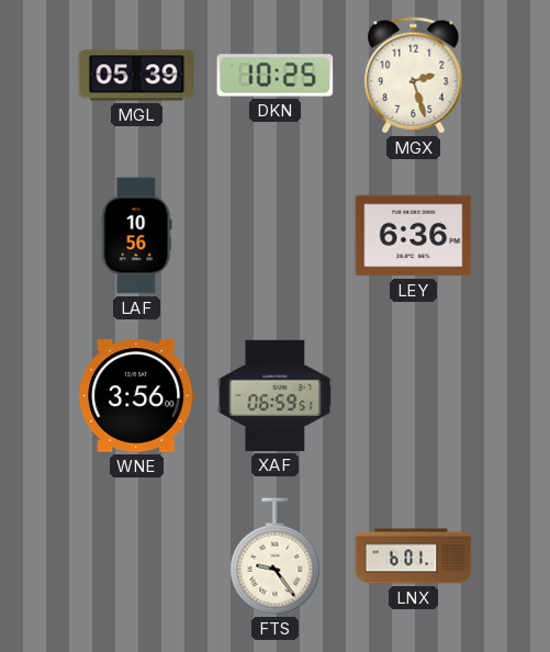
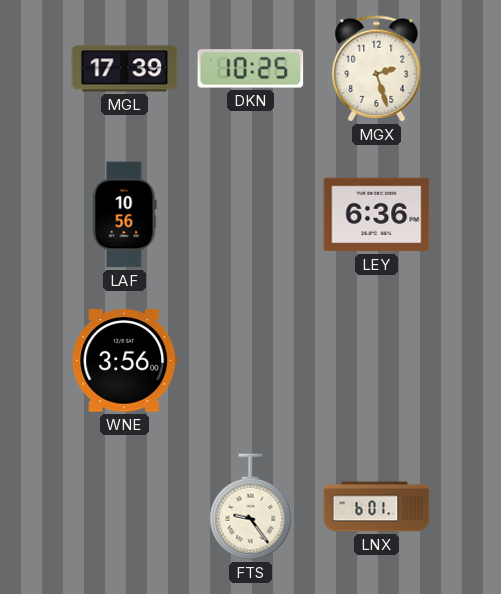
MGL: 05:39 -> 17:39
XAF: 06:59 -> none
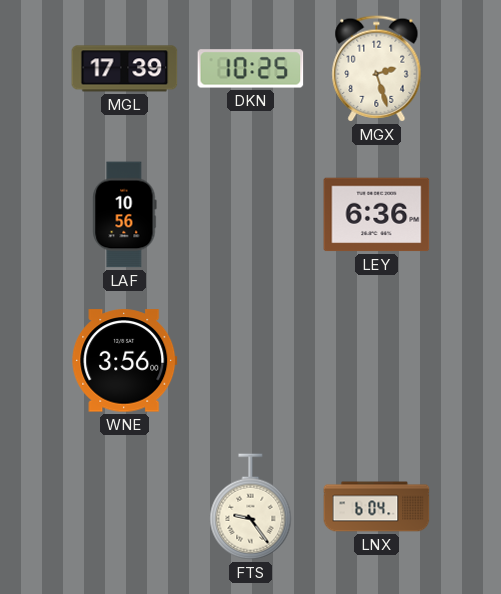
LNX: 6:01 -> 6:04
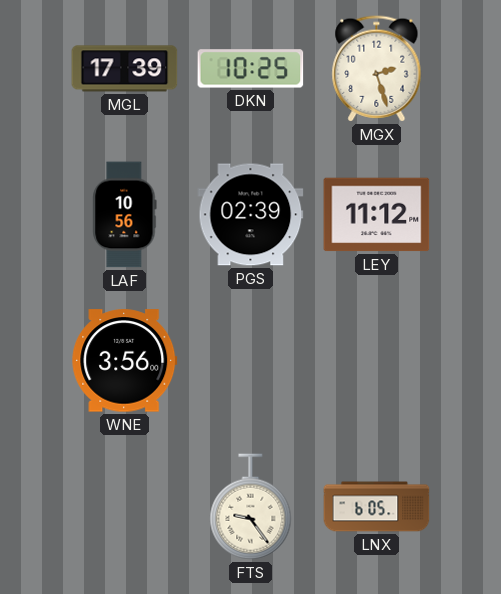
PGS: none -> 02:39
LEY: 6:36 -> 11:12
LNX: 6:04 -> 6:05
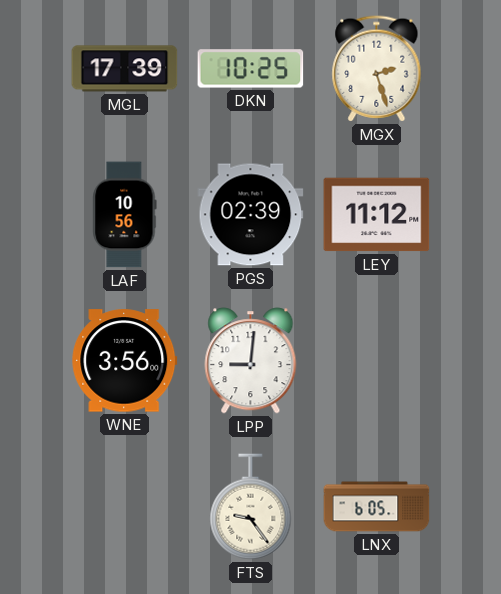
LPP: none -> 9:01
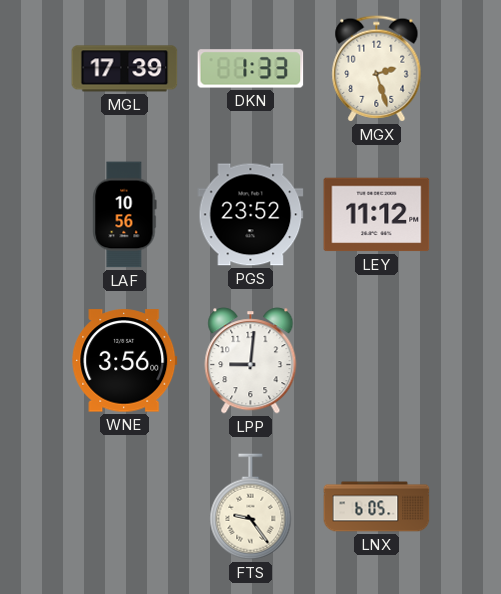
DKN: 10:25 -> 1:33
PGS: 02:39 -> 23:52
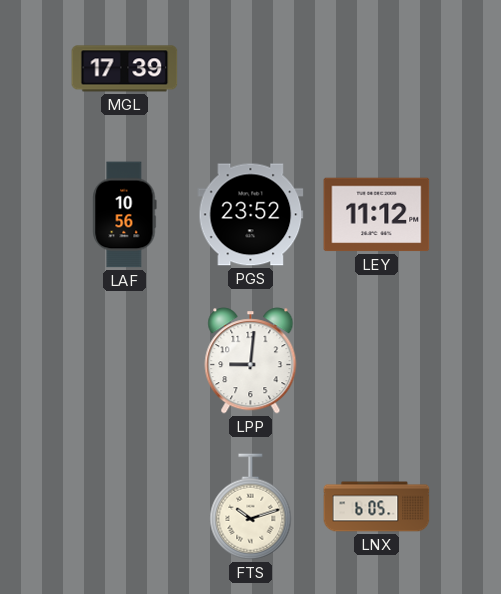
DKN: 1:33 -> none
MGX: 2:27 -> none
WNE: 3:56 -> none
FTS: 9:24 -> 10:12
